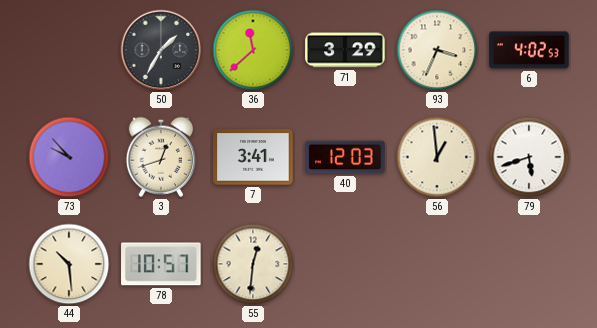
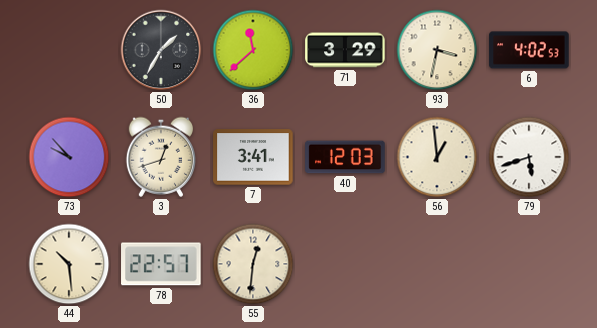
93: 3:34 -> 3:32
78: 10:57 -> 22:57
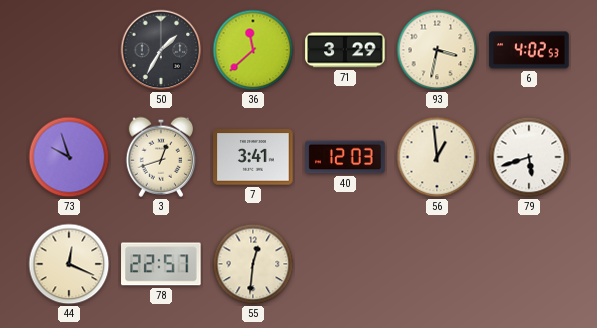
73: 9:53 -> 9:57
44: 10:29 -> 12:19
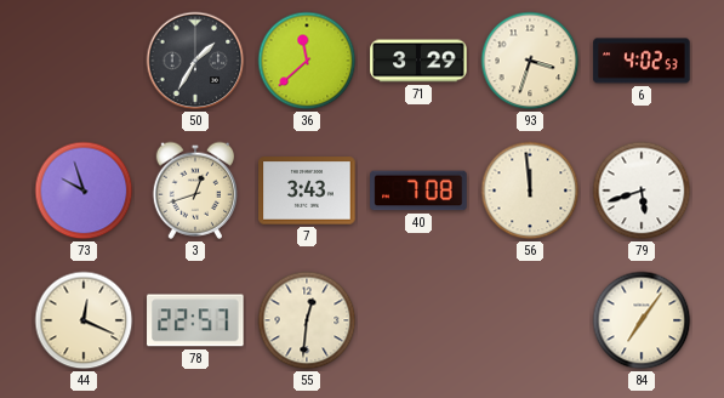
93: 3:32 -> 3:33
7: 3:41 -> 3:43
40: 12:03 -> 7:08
56: 12:59 -> 11:59
84: none -> 7:06
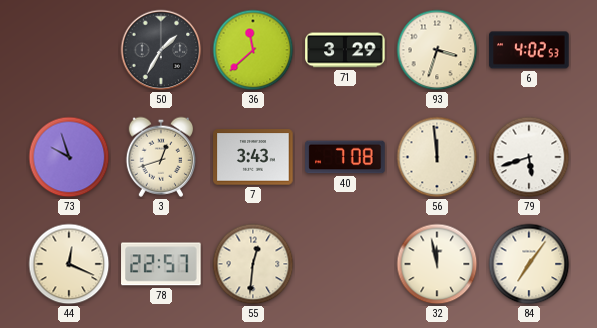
32: none -> 11:58
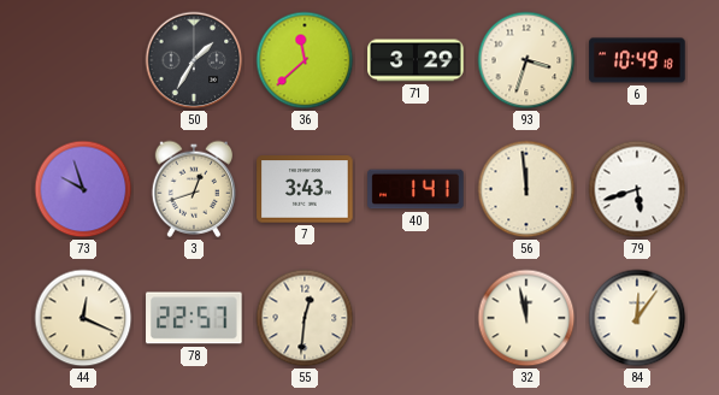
6: 4:02 -> 10:49
40: 7:08 -> 1:41
84: 7:06 -> 12:06
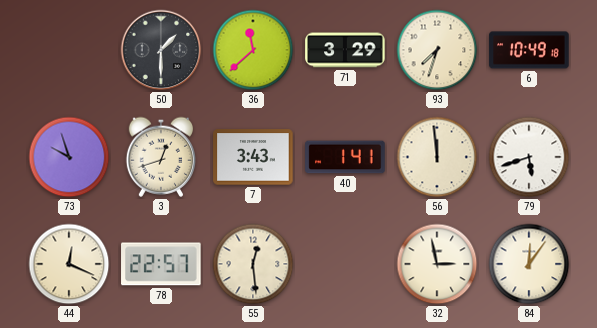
50: 1:35 -> 1:30
93: 3:33 -> 7:33
55: 12:31 -> 12:29
32: 11:58 -> 2:58
